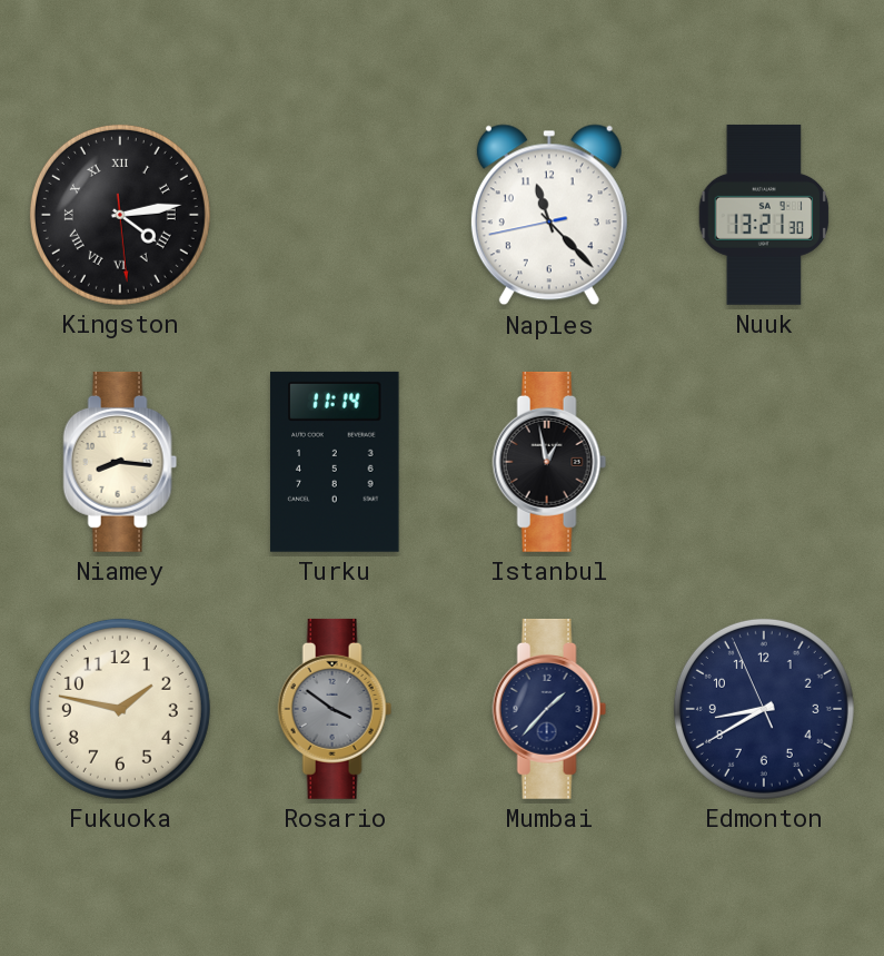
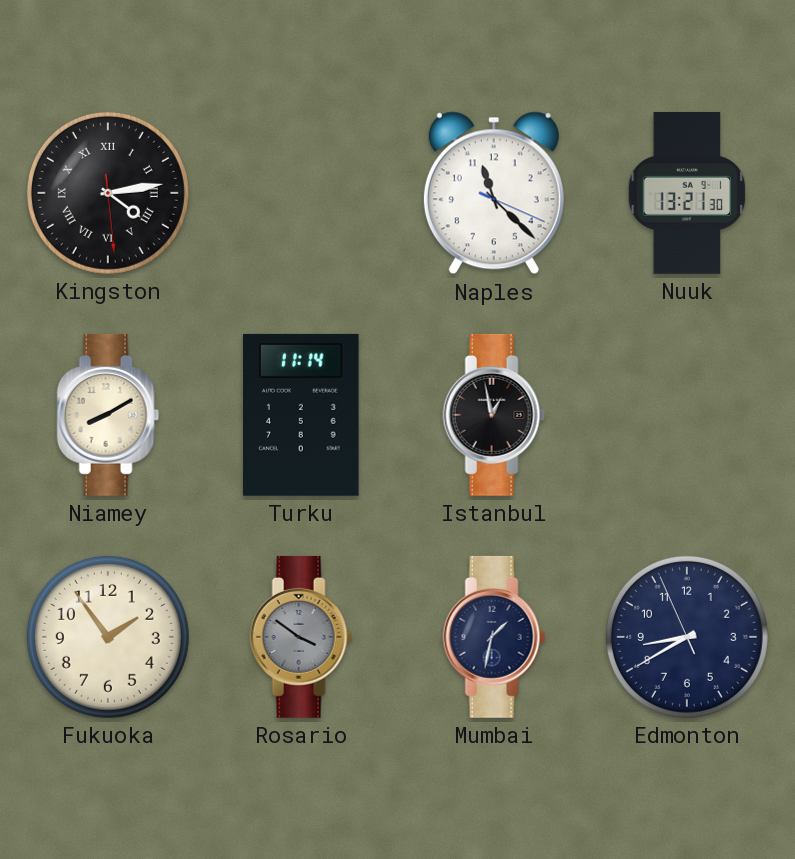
Naples: 11:22:43 -> 11:22:19
Niamey: 8:16 -> 8:10
Fukuoka: 1:47 -> 1:54
Mumbai: 1:37 -> 1:32
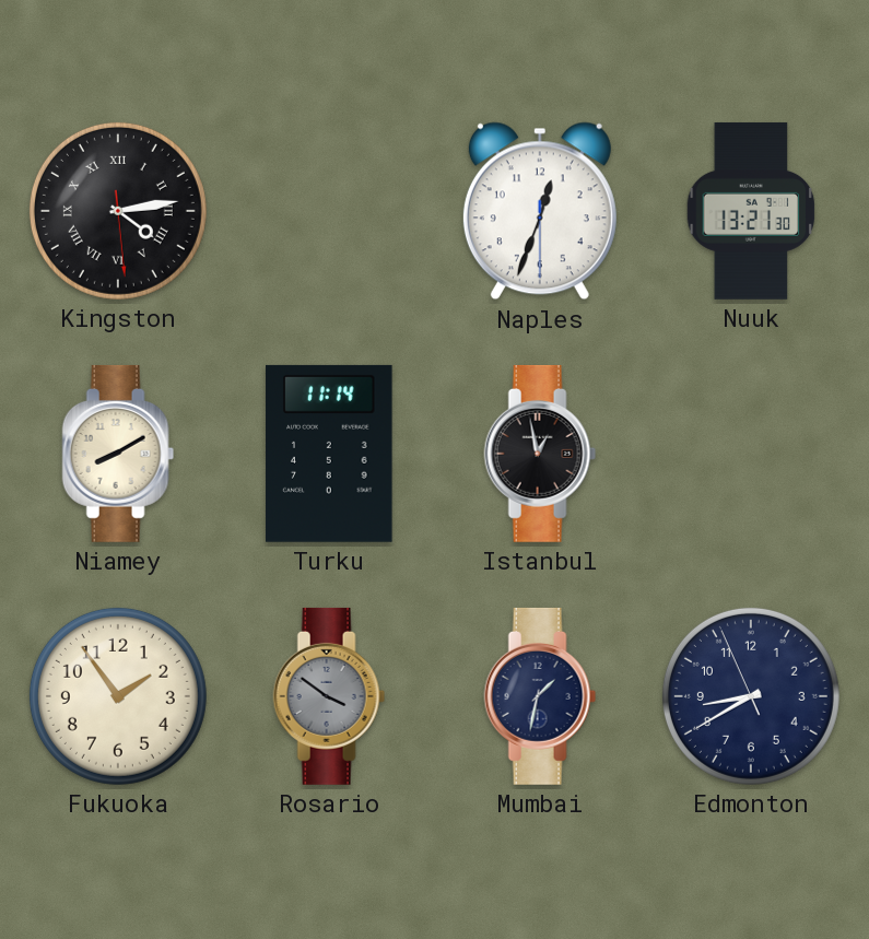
Naples: 11:22 -> 12:33
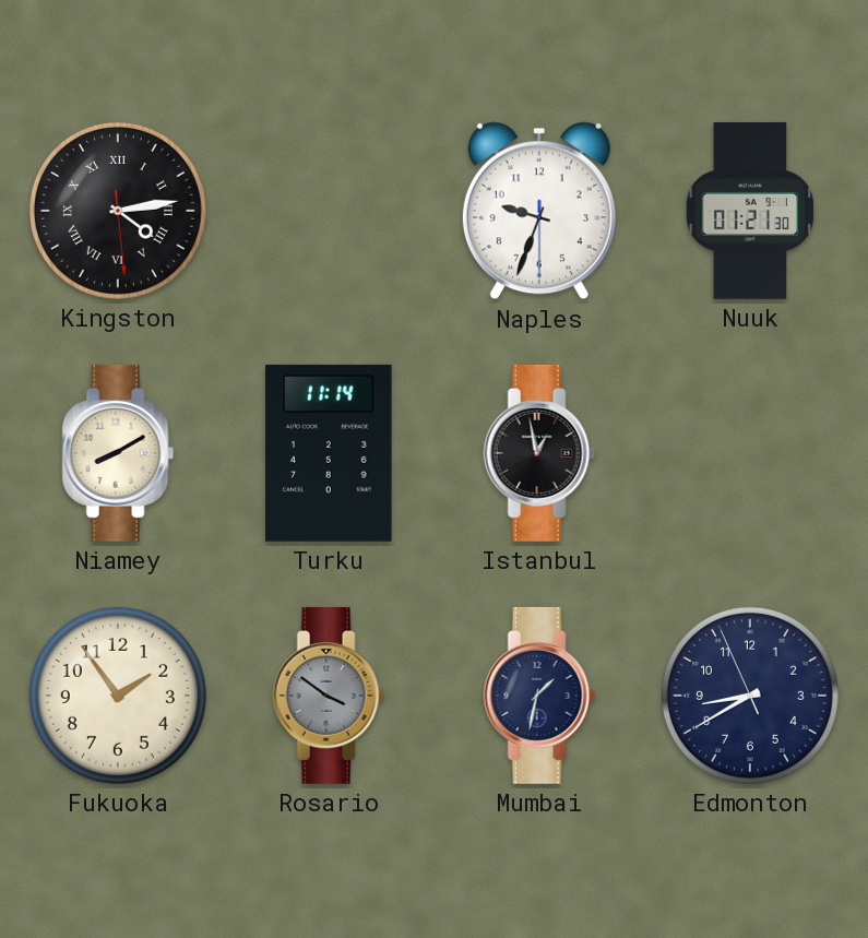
Naples: 12:33 -> 9:33
Nuuk: 13:21 -> 01:21
